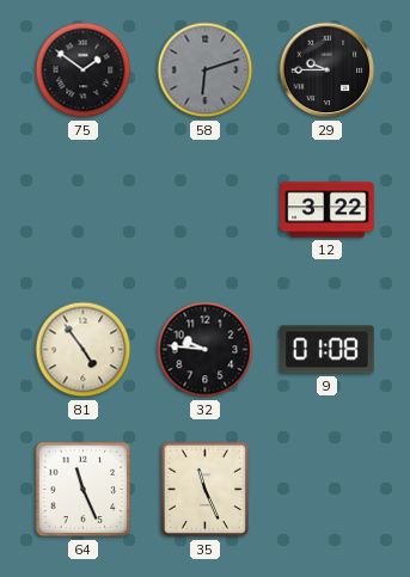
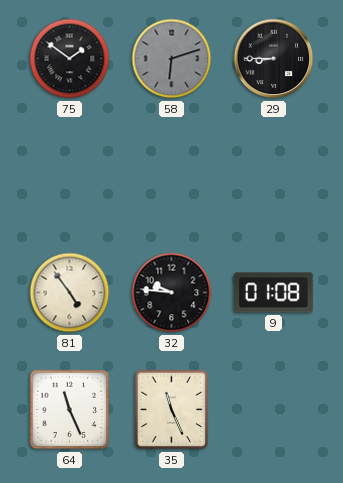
29: 9:45 -> 8:45
12: 3:22 -> none
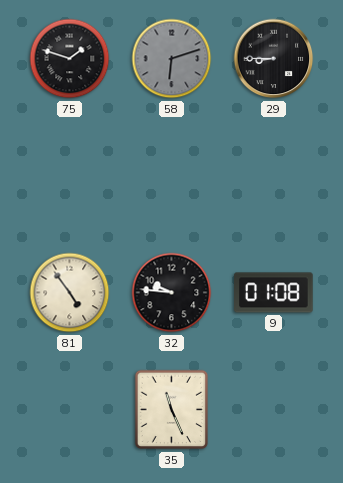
75: 1:51 -> 1:48
64: 11:26 -> none
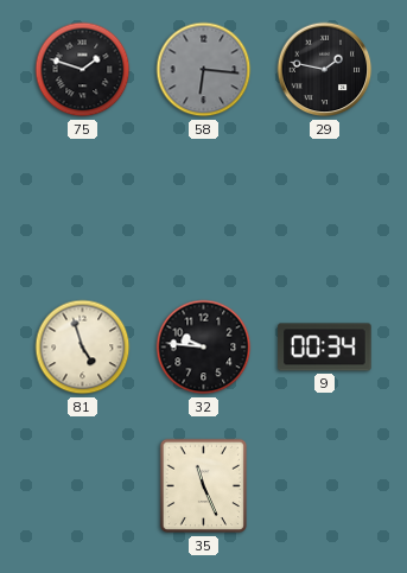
58: 6:12 -> 6:16
29: 8:45 -> 1:47
81: 4:54 -> 4:57
9: 01:08 -> 00:34
